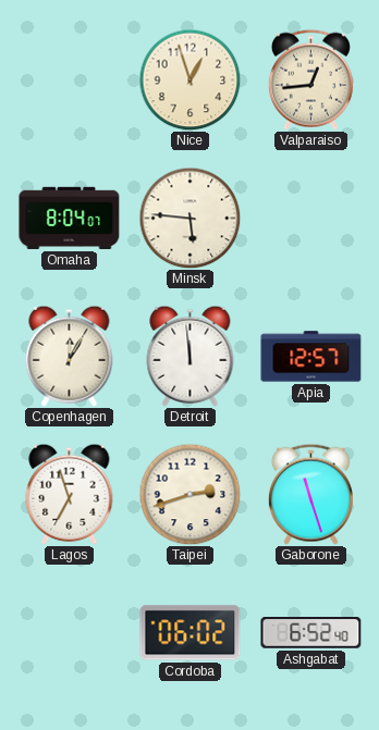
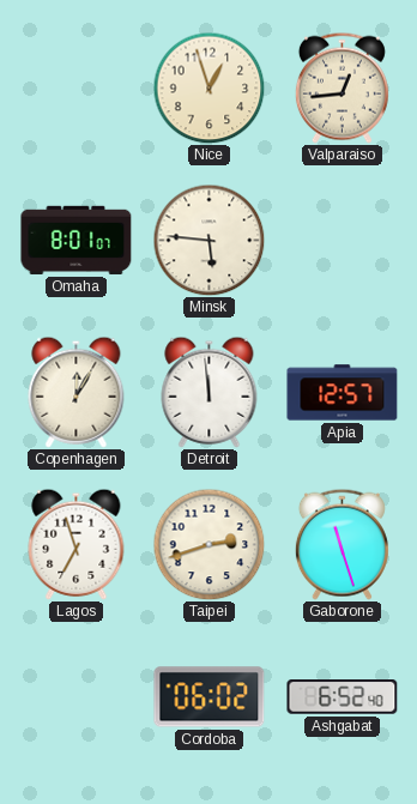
Omaha: 8:04 -> 8:01
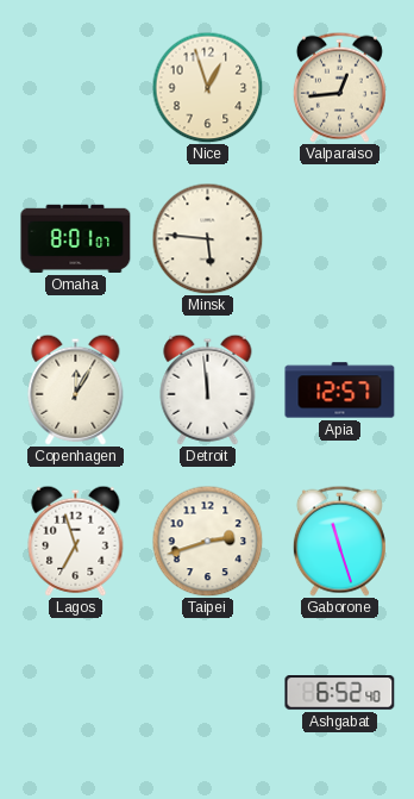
Cordoba: 06:02 -> none
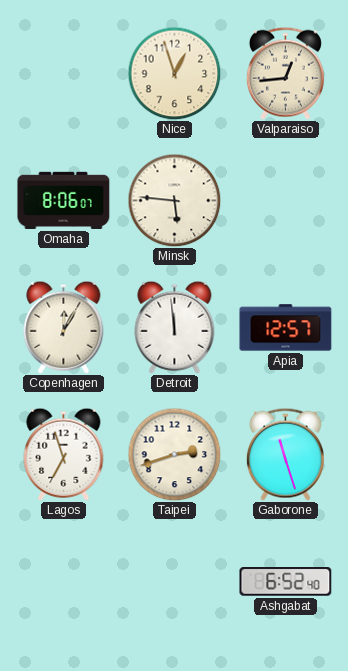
Omaha: 8:01 -> 8:06
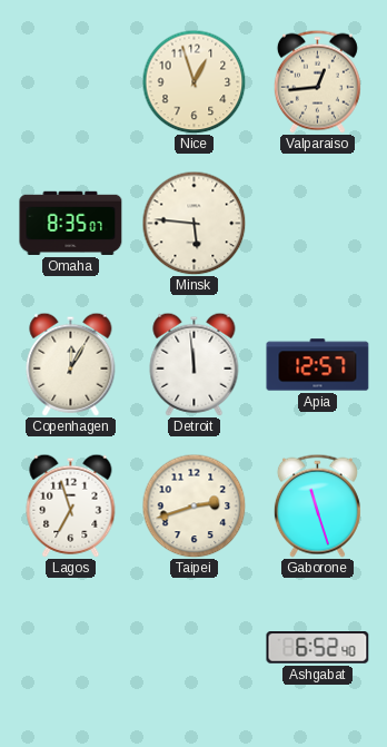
Omaha: 8:06 -> 8:35
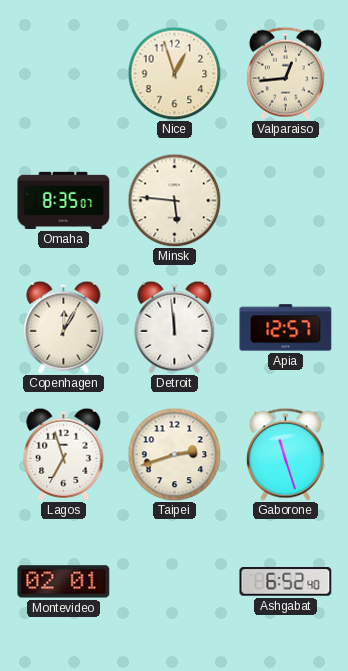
Montevideo: none -> 02:01
